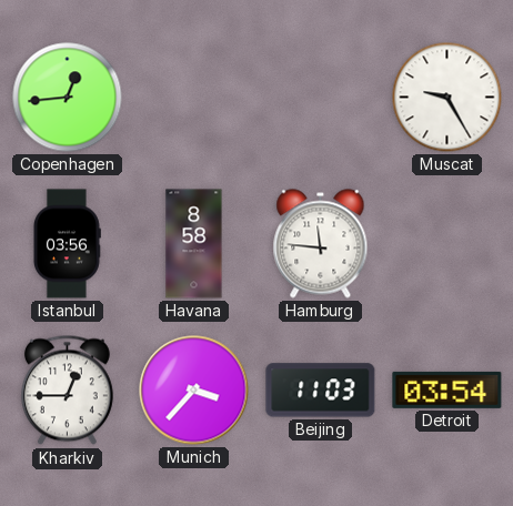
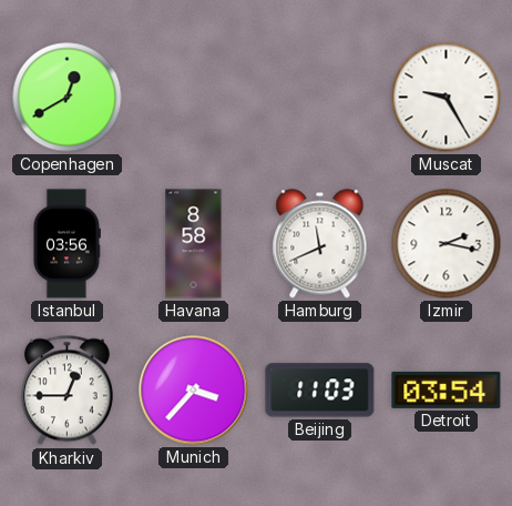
Copenhagen: 12:44 -> 12:40
Hamburg: 11:46 -> 11:41
Izmir: none -> 2:17
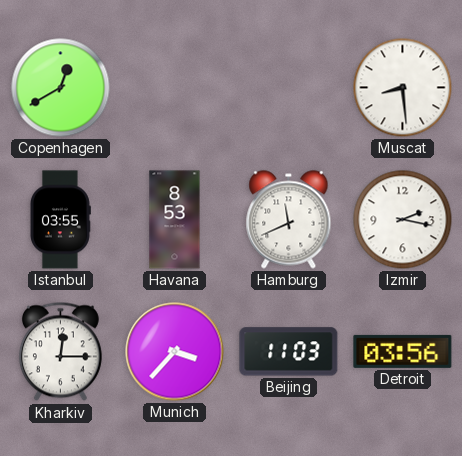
Muscat: 9:25 -> 8:29
Istanbul: 03:56 -> 03:55
Havana: 8:58 -> 8:53
Kharkiv: 12:45 -> 12:15
Detroit: 03:54 -> 03:56
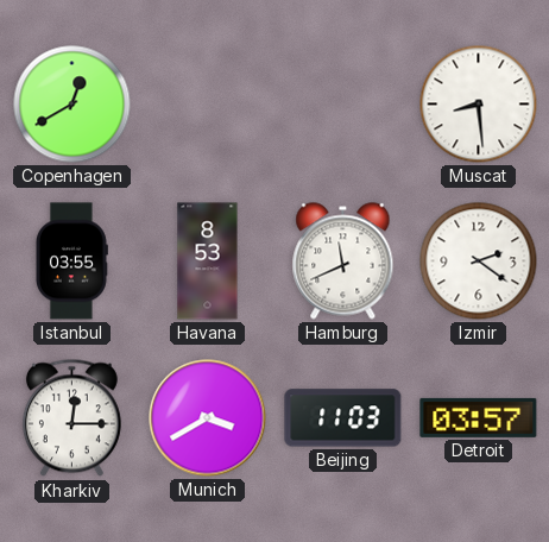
Izmir: 2:17 -> 2:21
Munich: 3:37 -> 3:40
Detroit: 03:56 -> 03:57
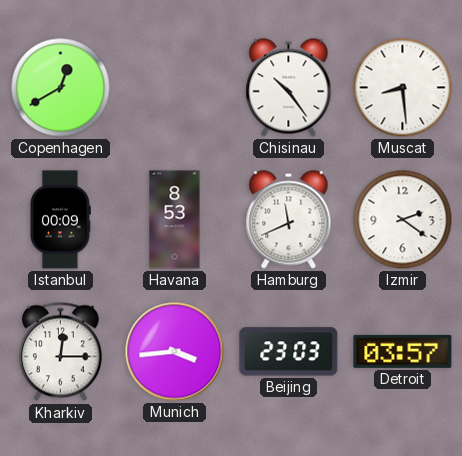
Chisinau: none -> 10:24
Istanbul: 03:55 -> 00:09
Munich: 3:40 -> 3:44
Beijing: 11:03 -> 23:03
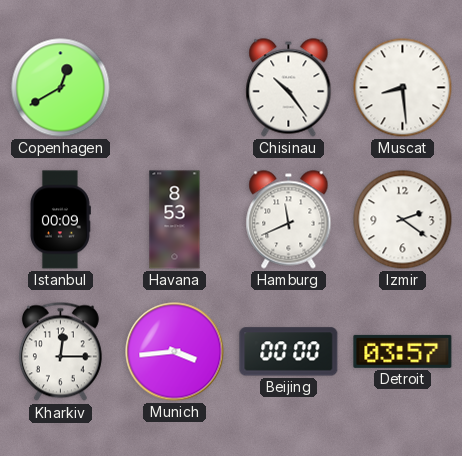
Beijing: 23:03 -> 00:00
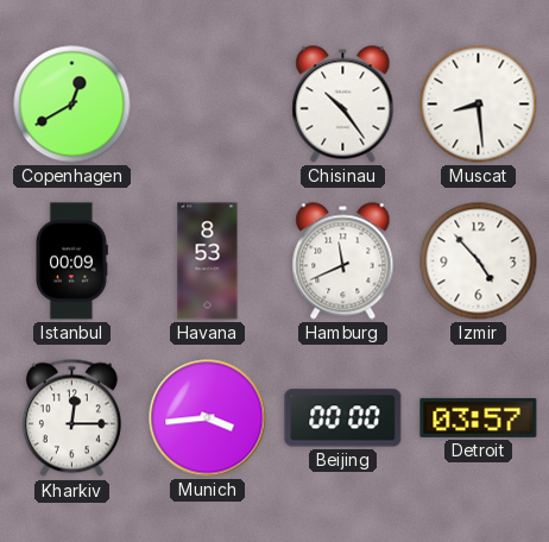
Izmir: 2:21 -> 4:53
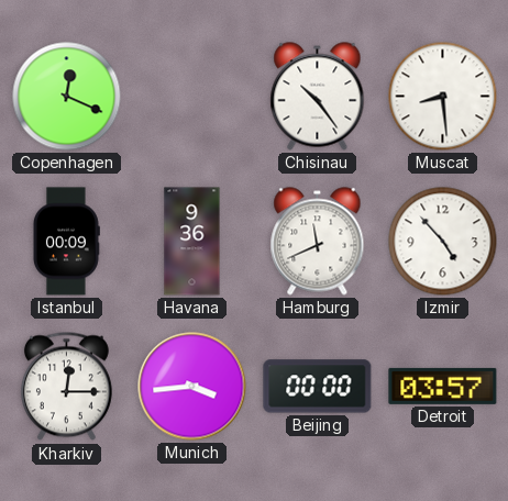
Copenhagen: 12:40 -> 12:19
Havana: 8:53 -> 9:36
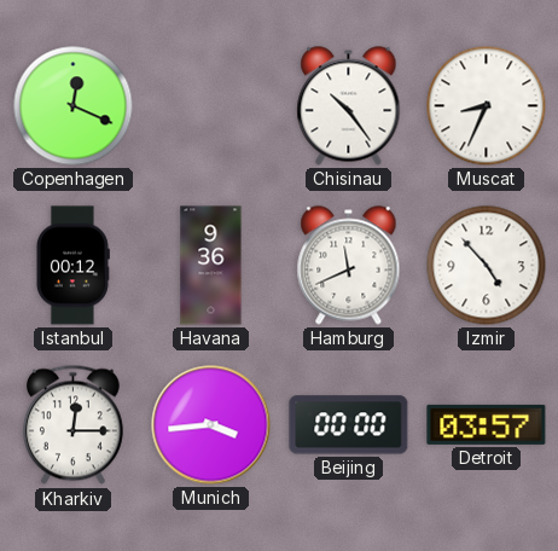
Muscat: 8:29 -> 8:34
Istanbul: 00:09 -> 00:12
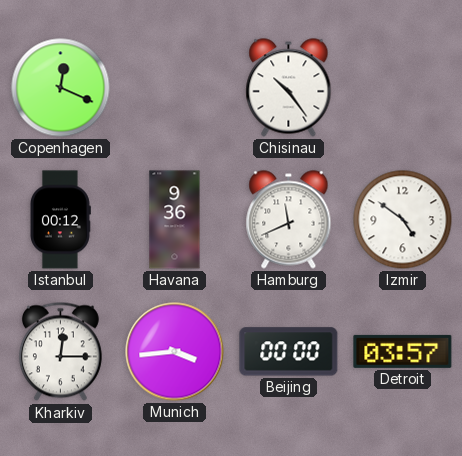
Muscat: 8:34 -> none
Izmir: 4:53 -> 4:51
